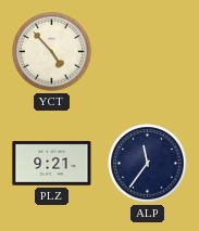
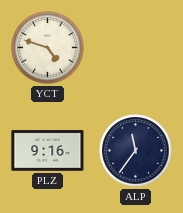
YCT: 4:53 -> 4:48
PLZ: 9:21 -> 9:16
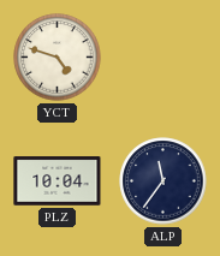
PLZ: 9:16 -> 10:04
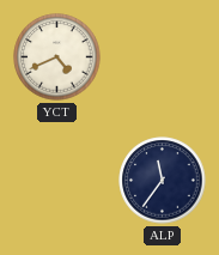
YCT: 4:48 -> 4:41
PLZ: 10:04 -> none
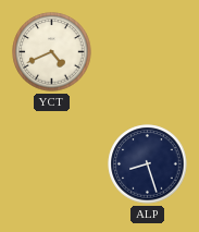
ALP: 11:36 -> 8:27
